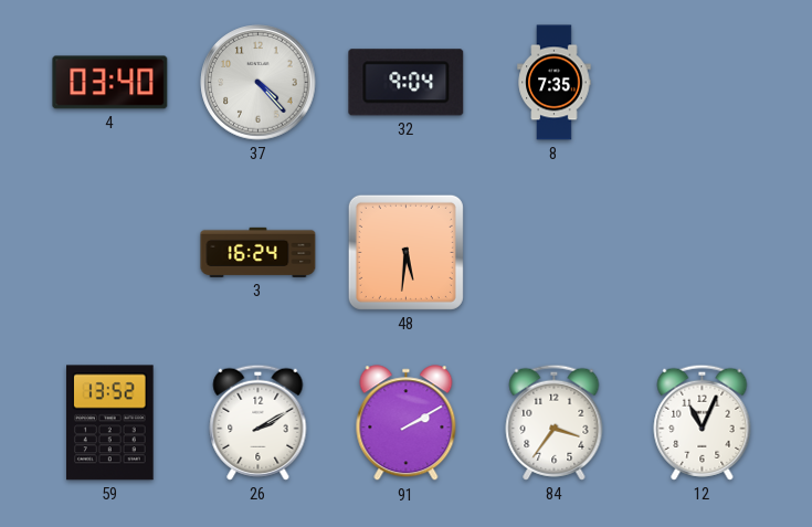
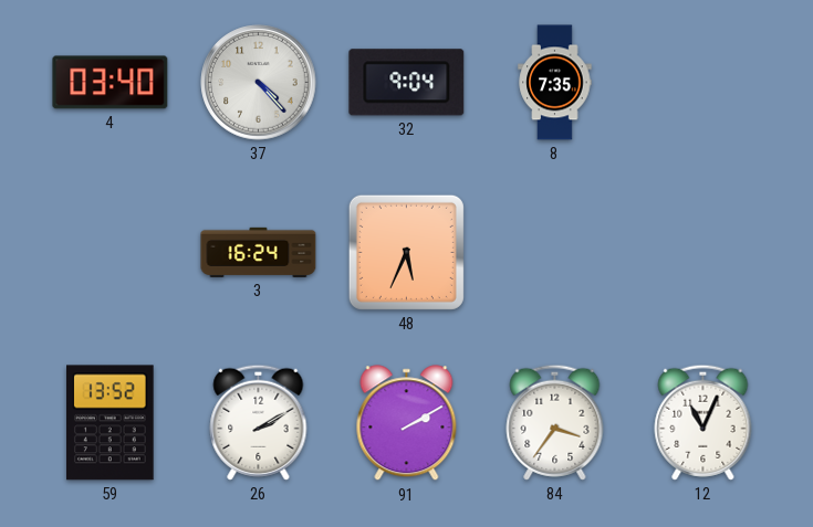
48: 5:31 -> 5:34
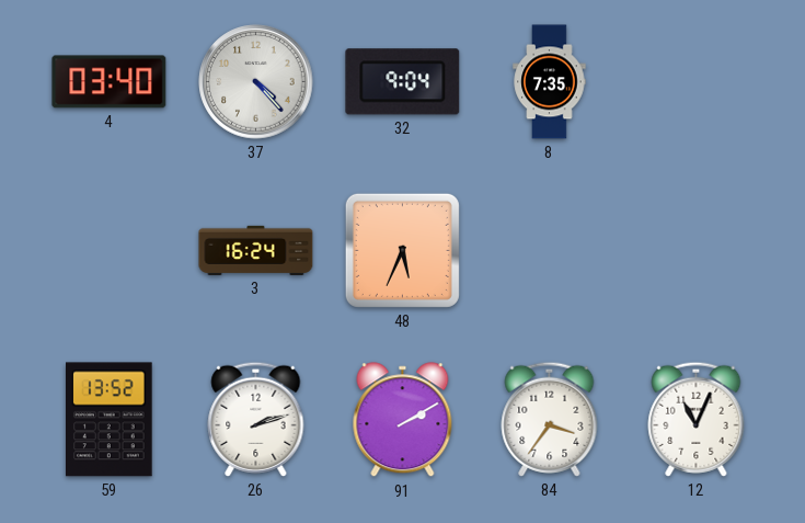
26: 2:10 -> 2:12
